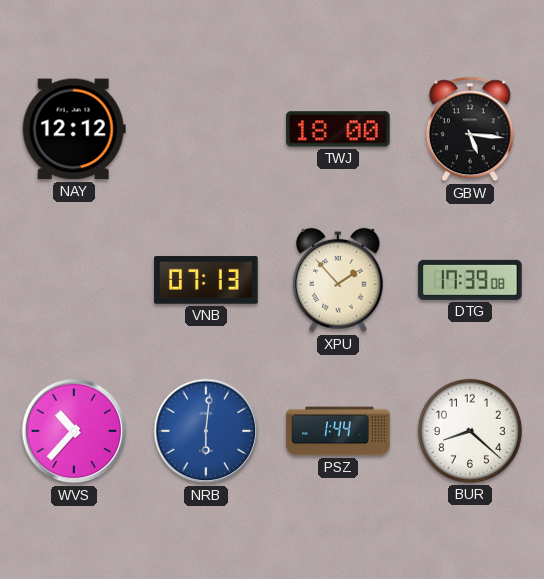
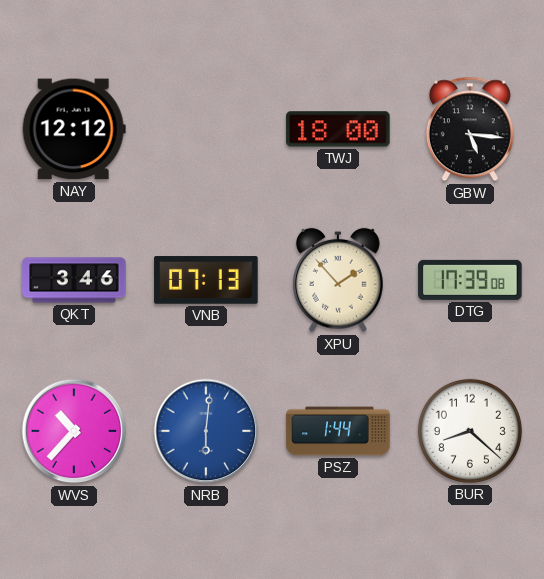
QKT: none -> 3:46
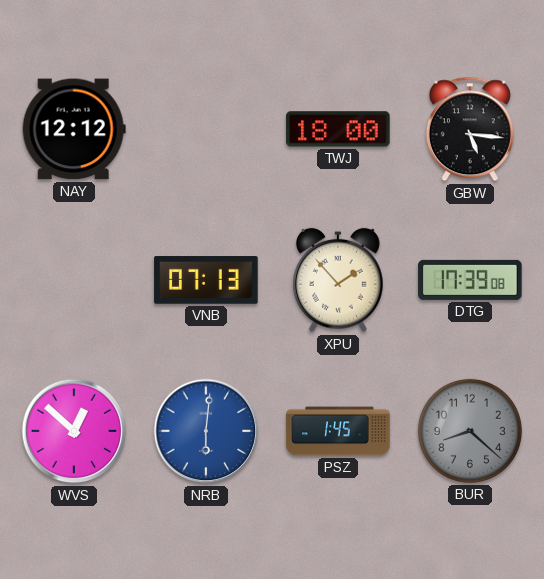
QKT: 3:46 -> none
WVS: 10:37 -> 12:52
PSZ: 1:44 -> 1:45
BUR dial: white -> grey
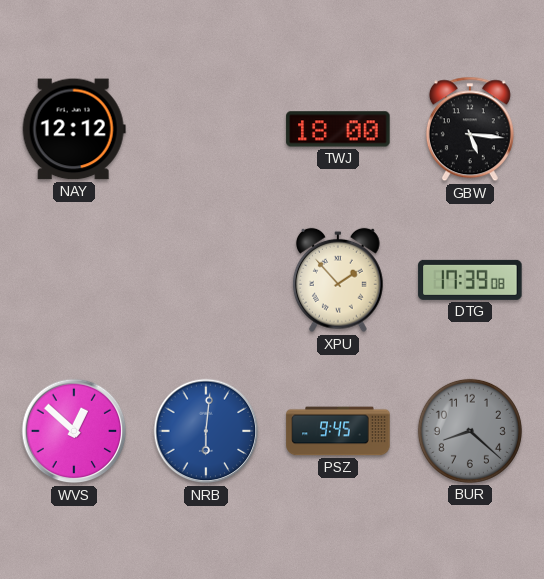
VNB: 07:13 -> none
PSZ: 1:45 -> 9:45
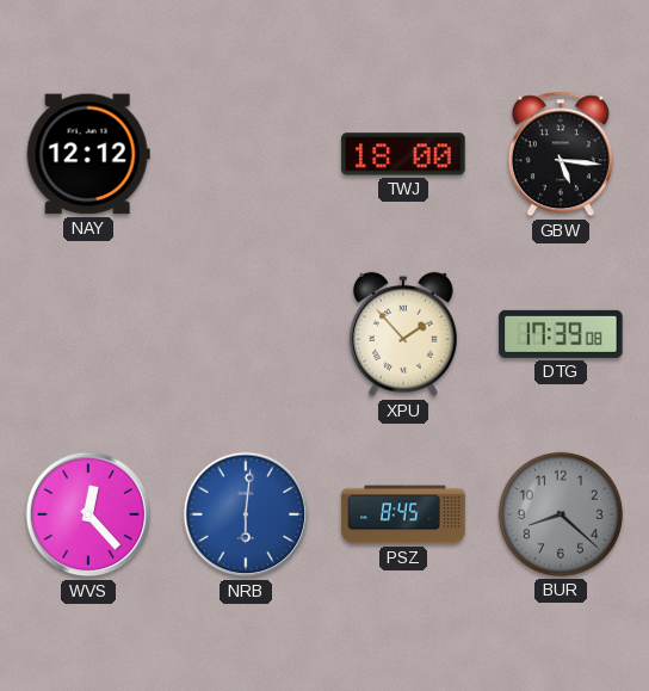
WVS: 12:52 -> 12:23
PSZ: 9:45 -> 8:45
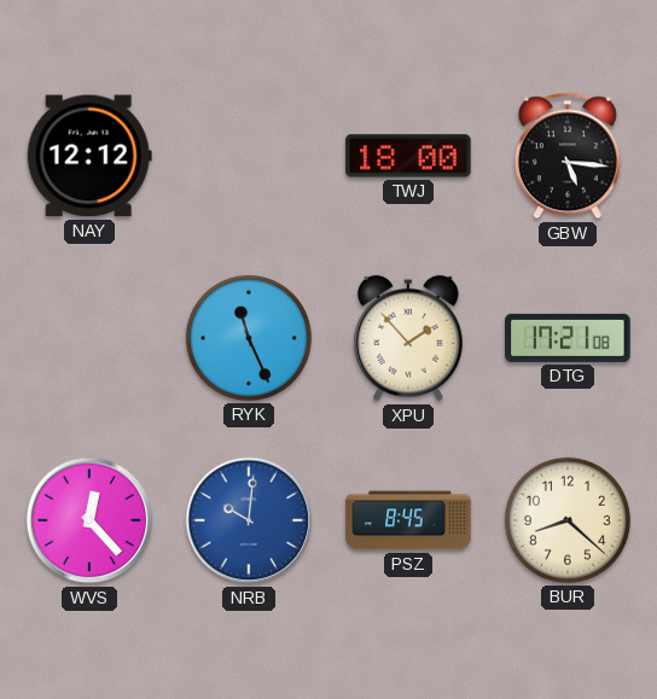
RYK: none -> 11:26
DTG: 17:39 -> 17:21
NRB: 6:01 -> 10:01
BUR dial: grey -> cream
